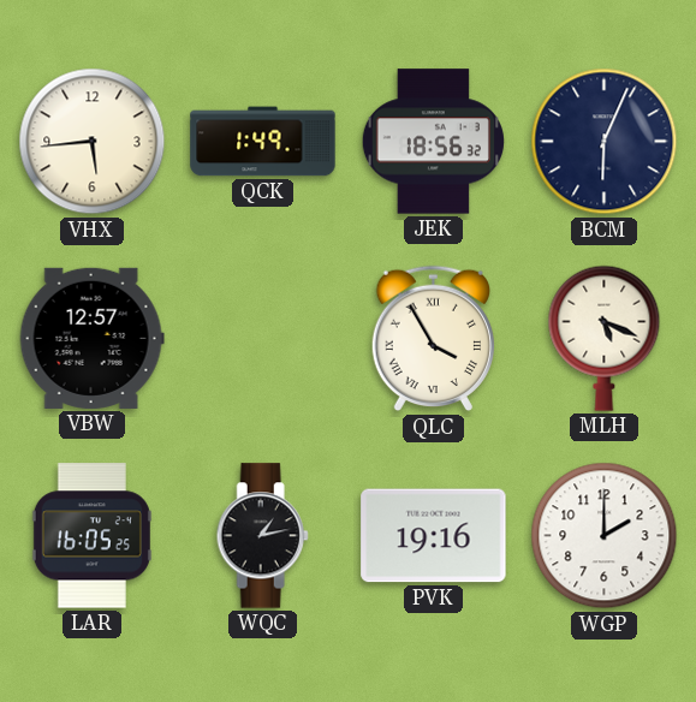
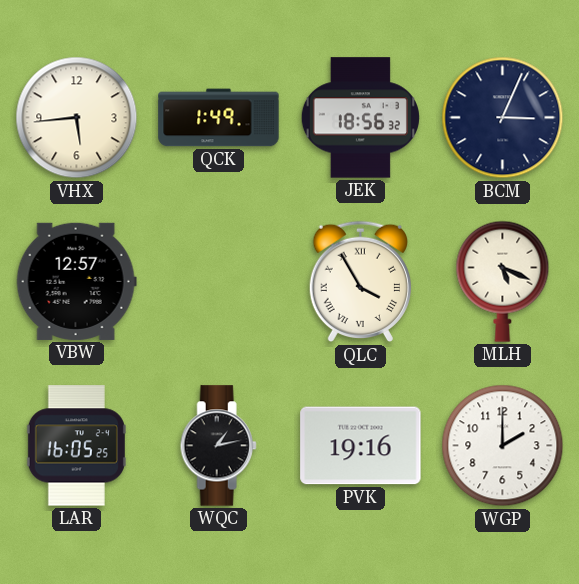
BCM: 6:04 -> 3:04
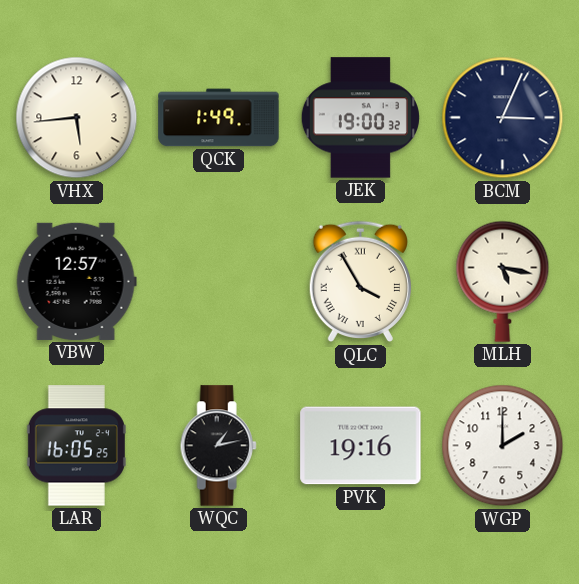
JEK: 18:56 -> 19:00
MLH: 5:19 -> 5:17
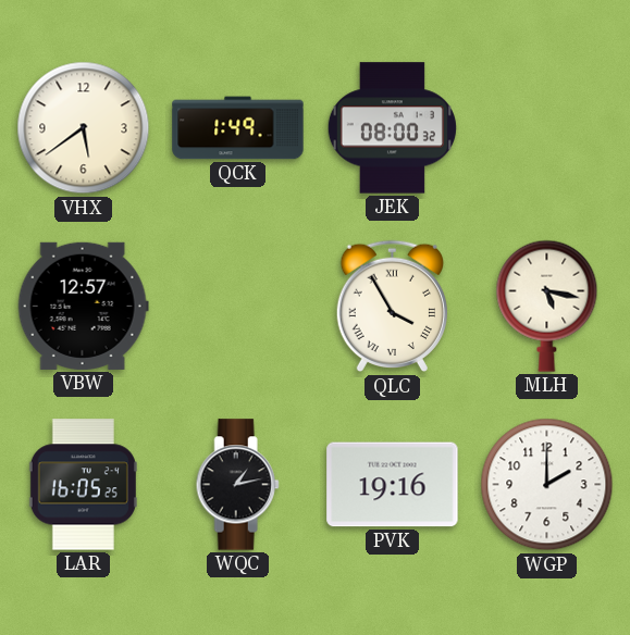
VHX: 5:44 -> 5:39
JEK: 19:00 -> 08:00
BCM: 3:04 -> none
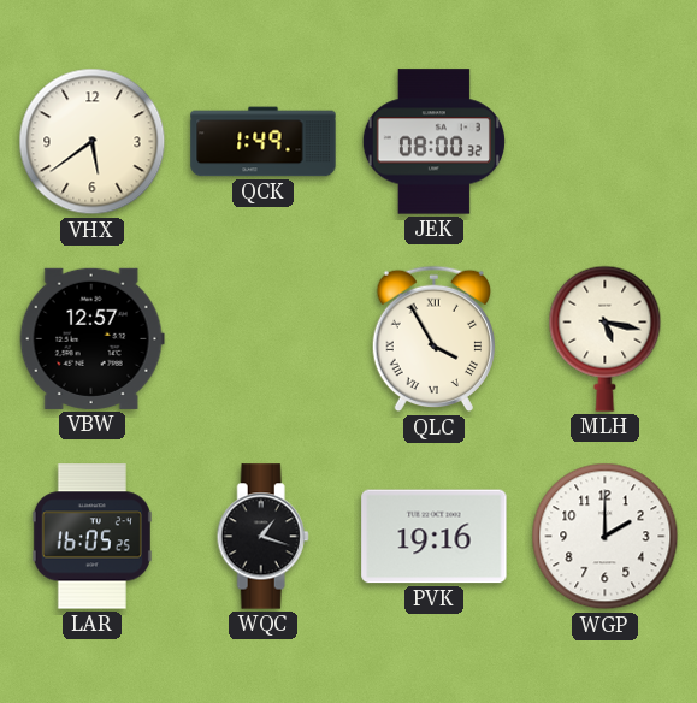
WQC: 1:13 -> 1:18
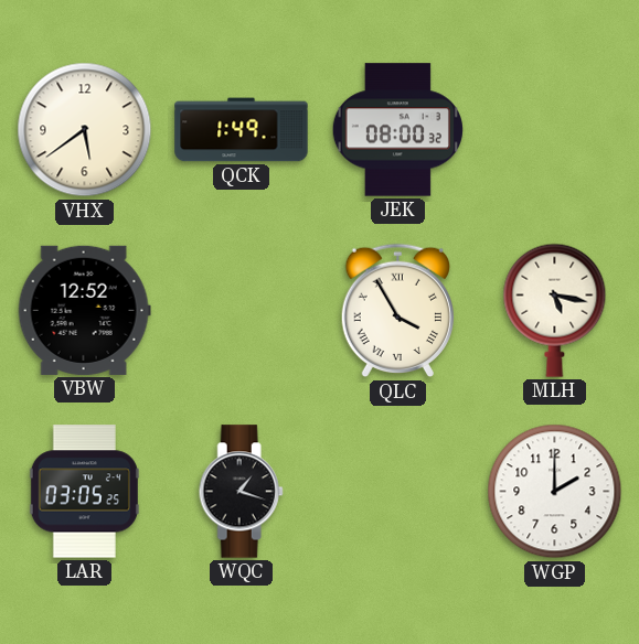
VBW: 12:57 -> 12:52
LAR: 16:05 -> 03:05
PVK: 19:16 -> none
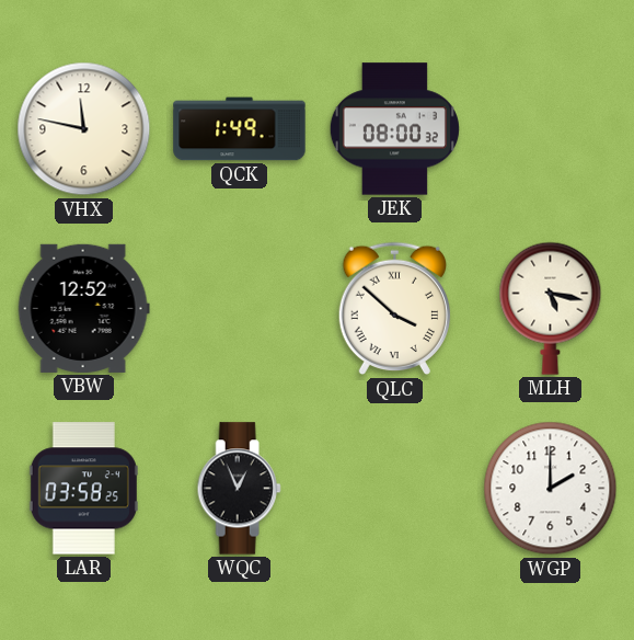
VHX: 5:39 -> 11:47
QLC: 3:55 -> 3:52
LAR: 03:05 -> 03:58
WQC: 1:18 -> 12:56
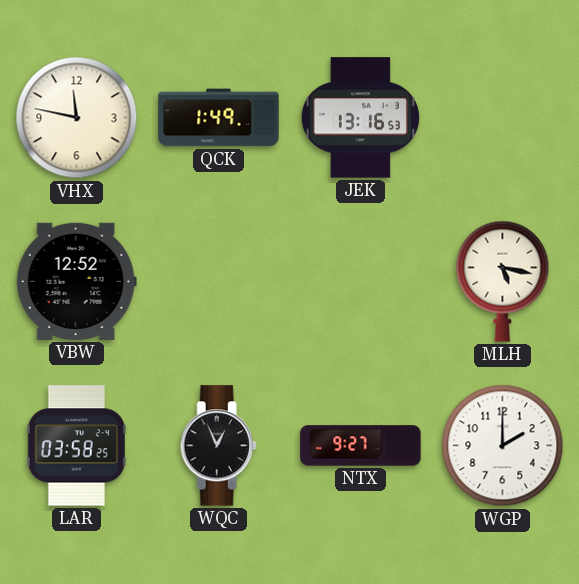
JEK: 08:00 -> 13:16
QLC: 3:52 -> none
NTX: none -> 9:27
